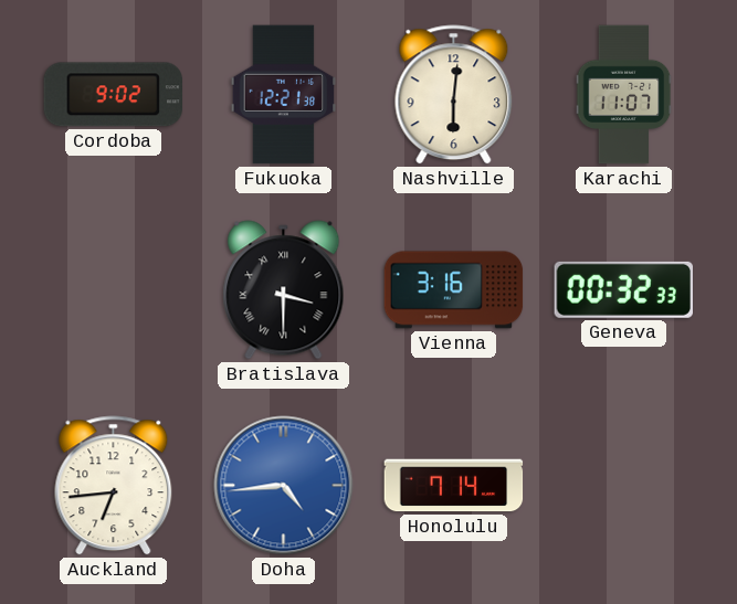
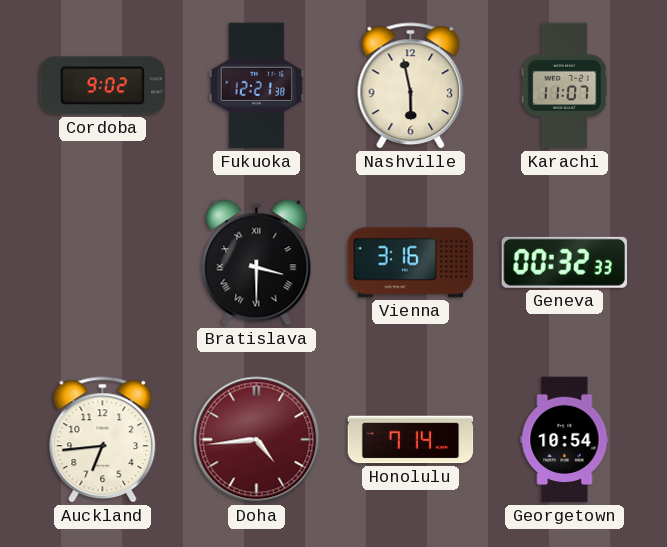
Nashville: 6:01 -> 5:58
Doha dial: blue -> burgundy
Georgetown: none -> 10:54
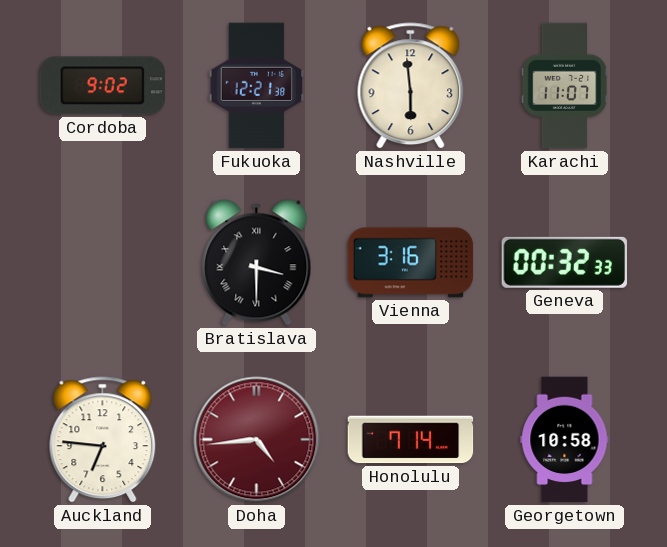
Nashville: 5:58 -> 5:59
Auckland: 6:44 -> 6:46
Georgetown: 10:54 -> 10:58
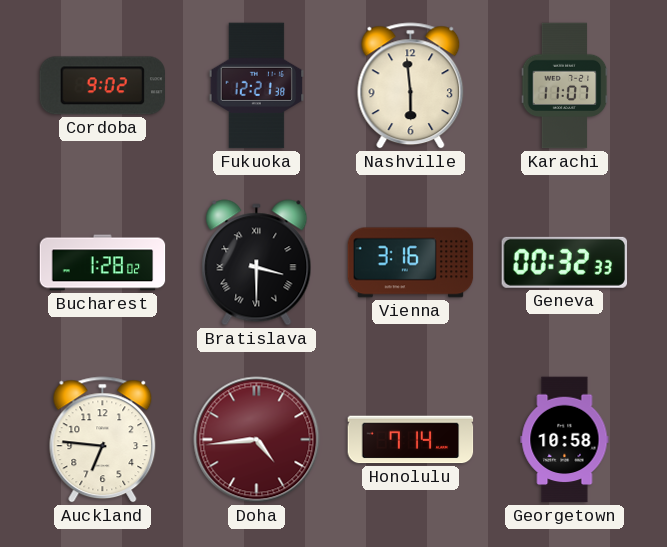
Bucharest: none -> 1:28
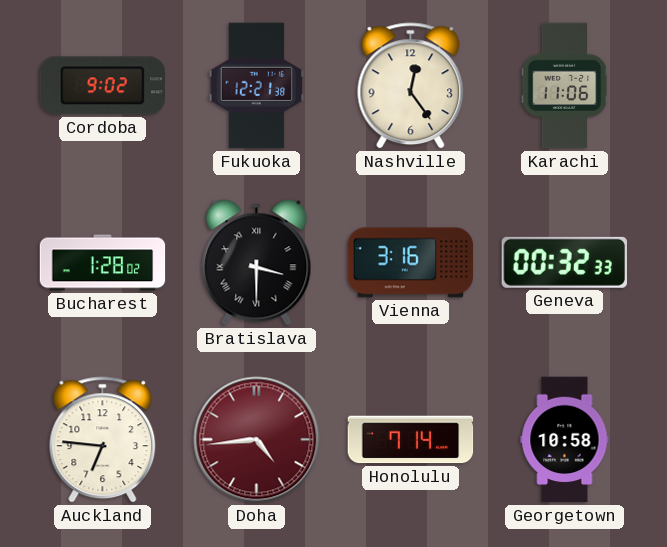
Nashville: 5:59 -> 12:24
Karachi: 11:07 -> 11:06
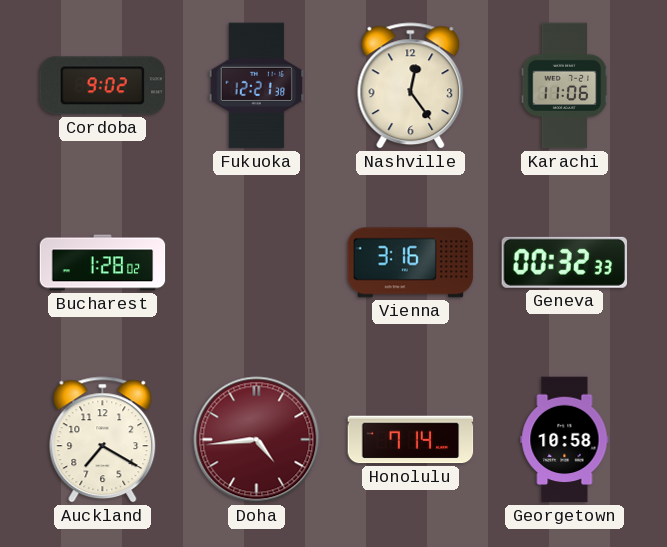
Bratislava: 3:30 -> none
Auckland: 6:46 -> 7:20
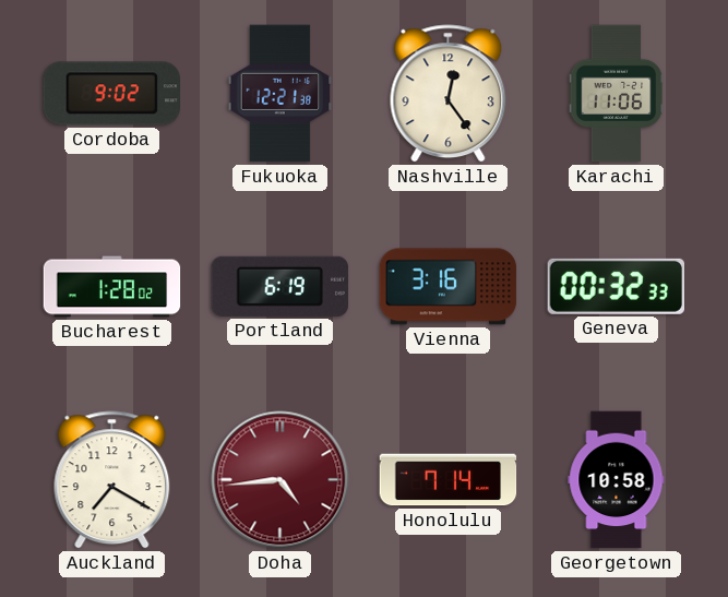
Portland: none -> 6:19
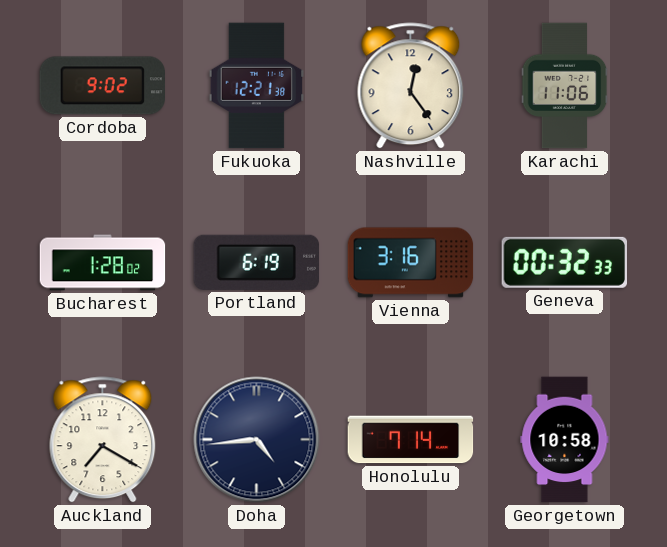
Doha dial: burgundy -> navy
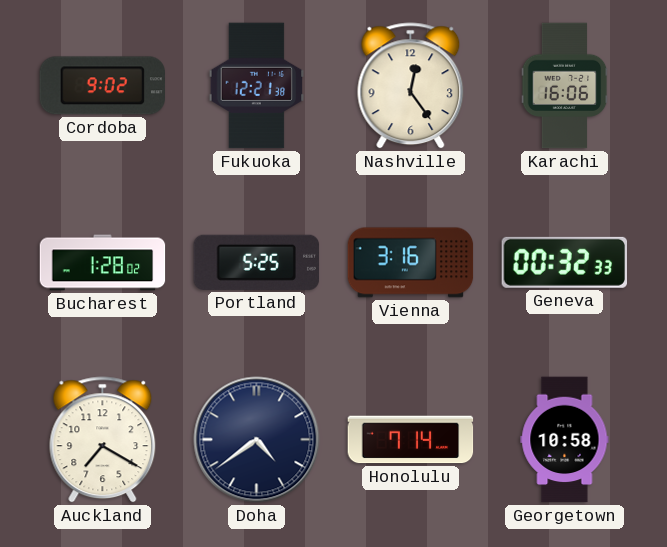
Karachi: 11:06 -> 16:06
Portland: 6:19 -> 5:25
Doha: 4:44 -> 4:39
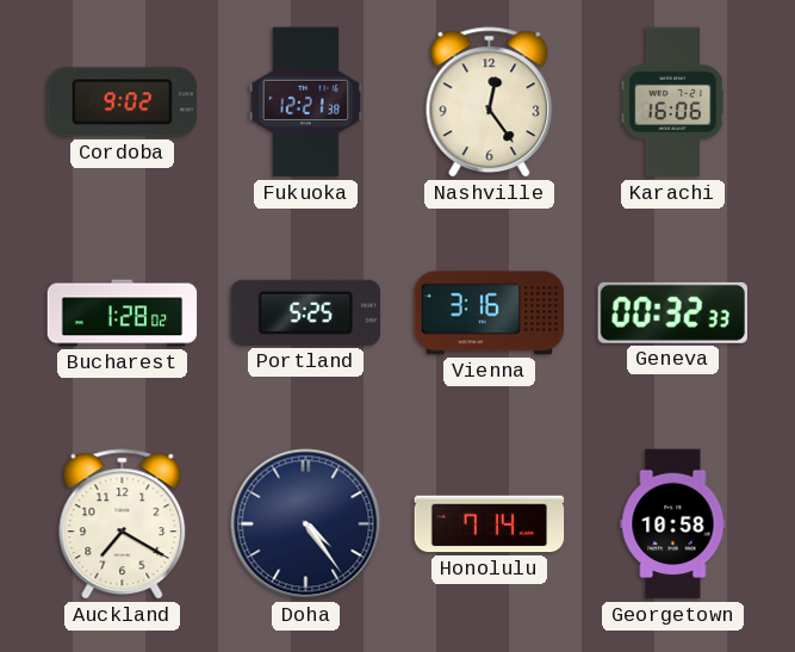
Doha: 4:39 -> 4:24
